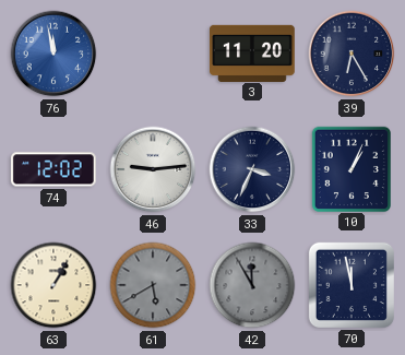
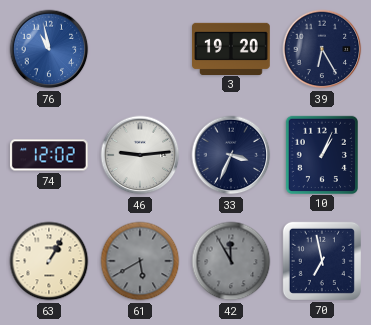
76: 11:58 -> 10:58
3: 11:20 -> 19:20
70: 11:58 -> 6:58
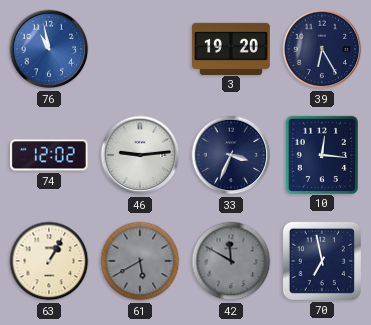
10: 1:04 -> 12:16
42: 11:55 -> 11:50
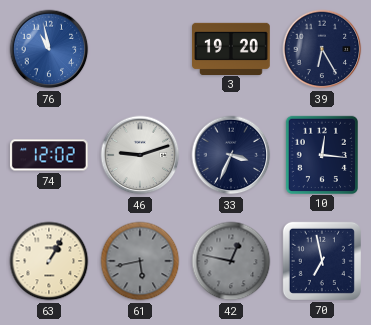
46: 9:14 -> 9:12
61: 5:40 -> 5:43
42: 11:50 -> 12:47
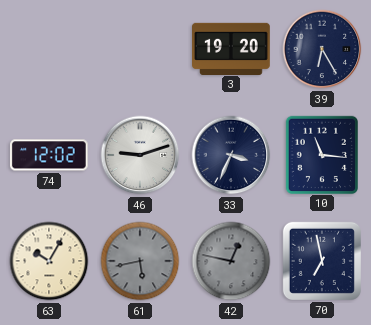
76: 10:58 -> none
10: 12:16 -> 11:16
63: 1:05 -> 10:05
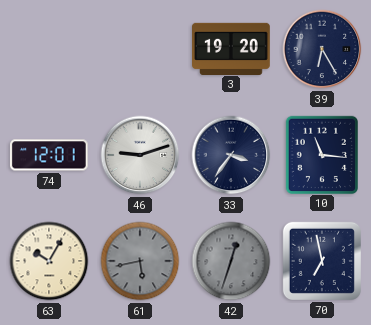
74: 12:02 -> 12:01
33: 3:34 -> 3:36
42: 12:47 -> 12:33
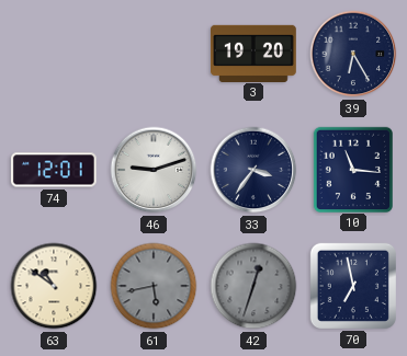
63: 10:05 -> 10:51
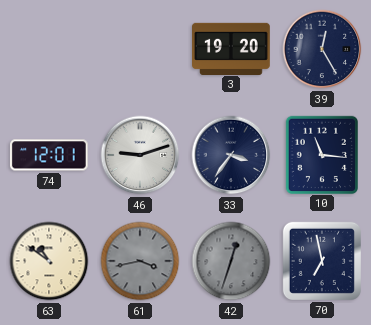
39: 6:25 -> 12:25
61: 5:43 -> 3:43
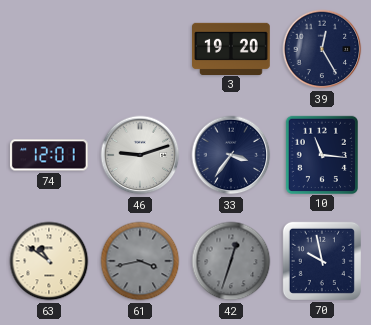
70: 6:58 -> 9:58
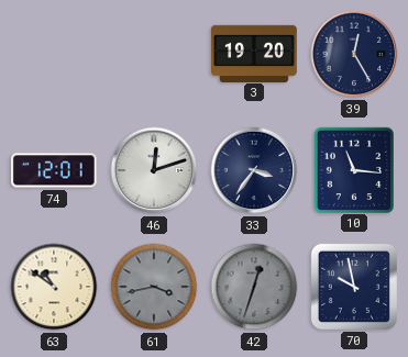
46: 9:12 -> 12:12
